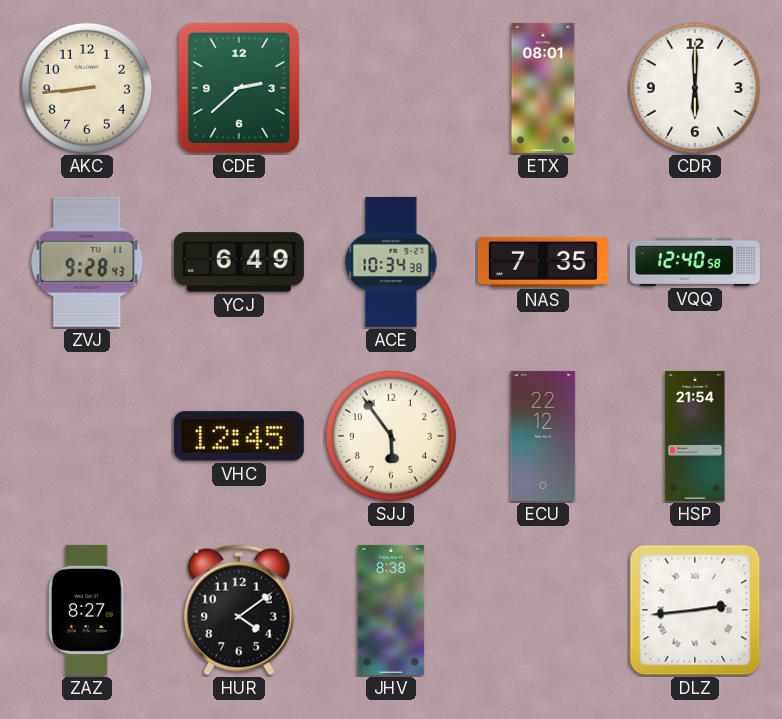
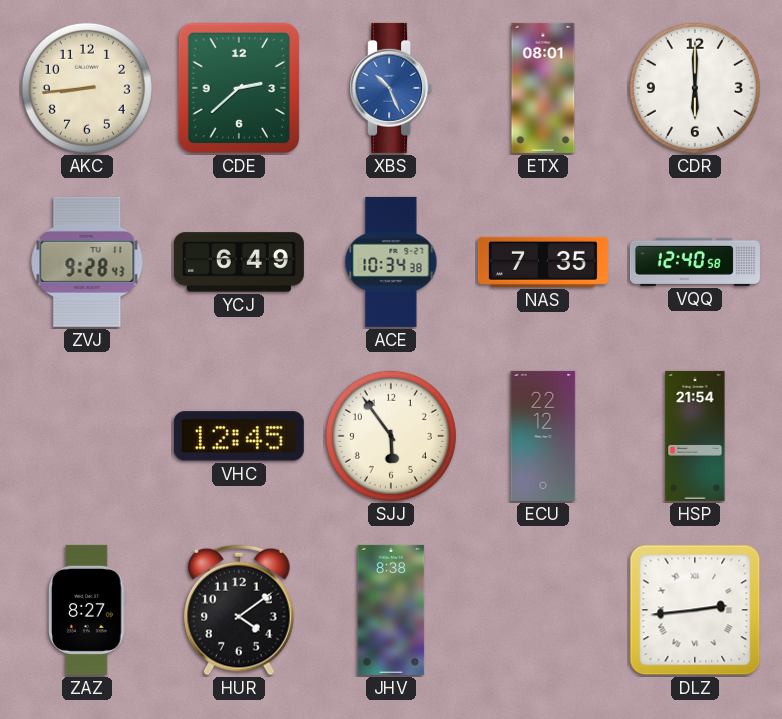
XBS: none -> 10:26
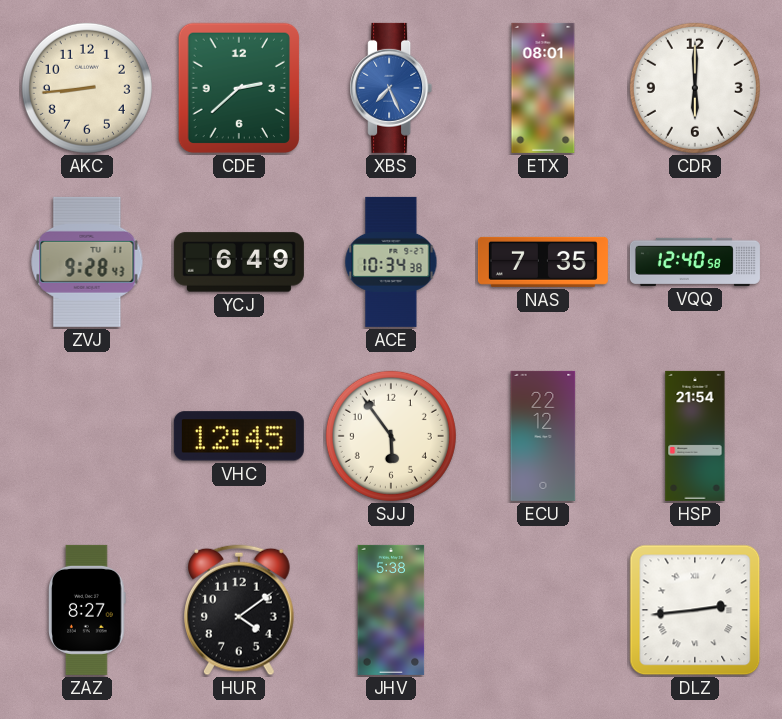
XBS: 10:26 -> 7:26
JHV: 8:38 -> 5:38
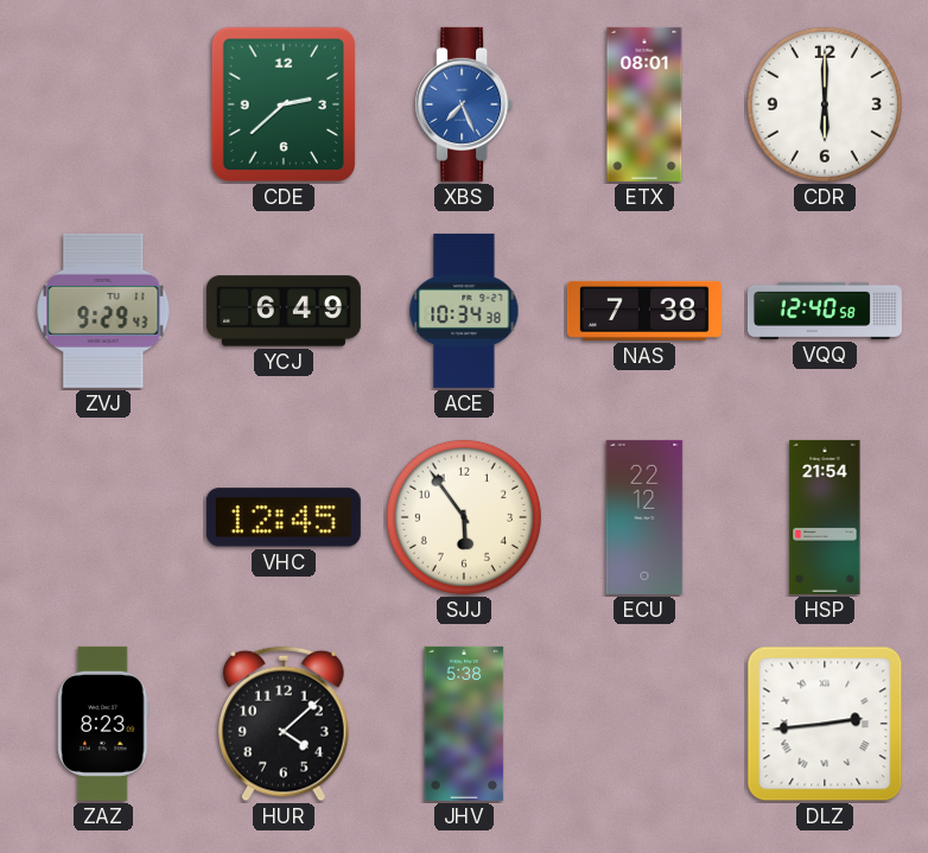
AKC: 8:44 -> none
ZVJ: 9:28 -> 9:29
NAS: 7:35 -> 7:38
ZAZ: 8:27 -> 8:23
HUR: 4:09 -> 4:08
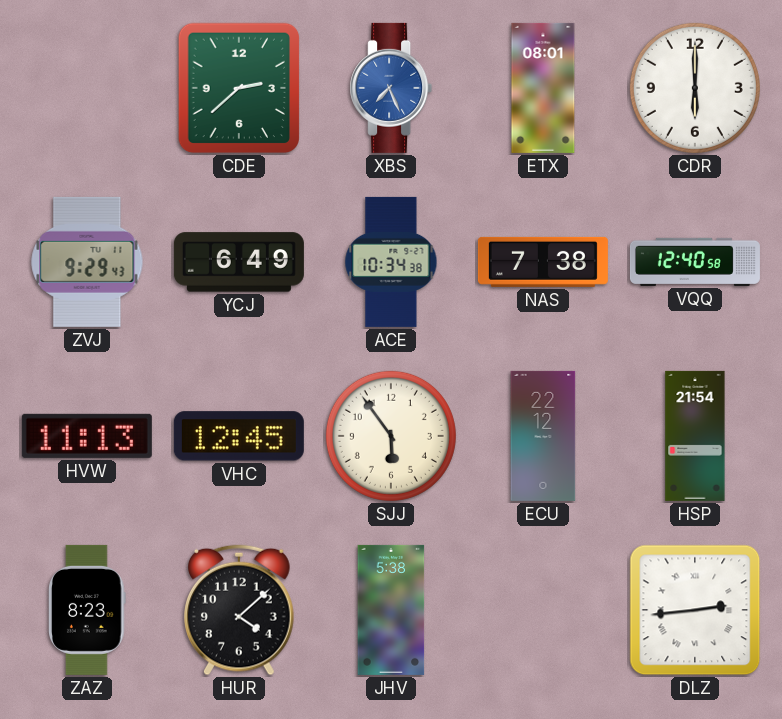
HVW: none -> 11:13
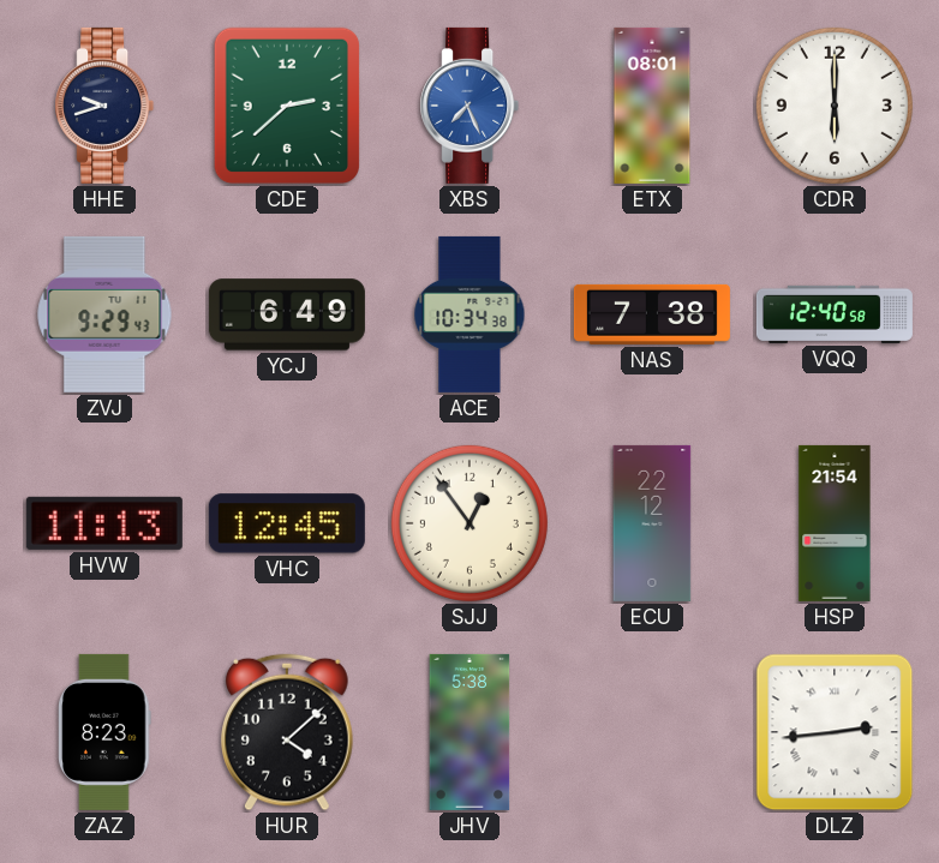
HHE: none -> 9:42
SJJ: 5:54 -> 12:54
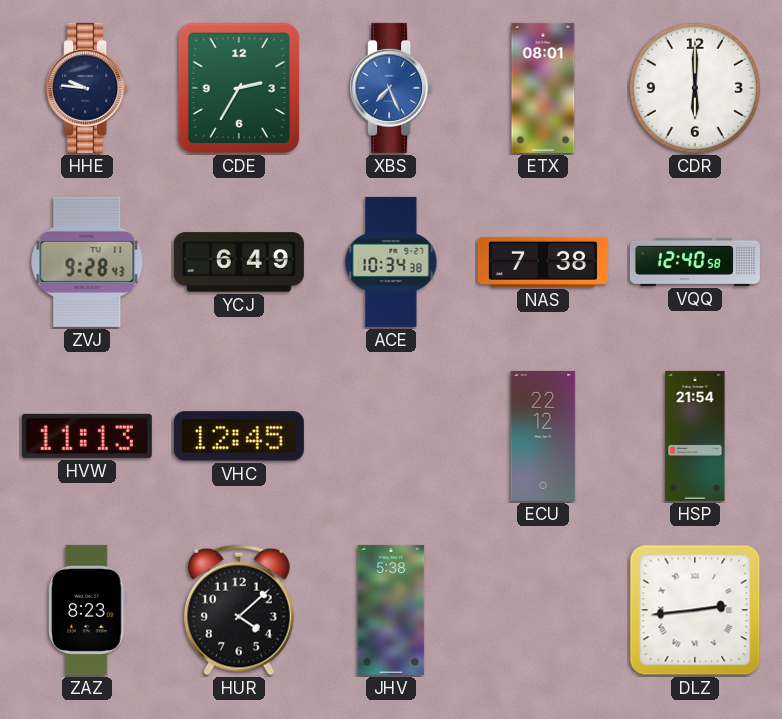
HHE: 9:42 -> 9:46
CDE: 2:38 -> 2:35
ZVJ: 9:29 -> 9:28
SJJ: 12:54 -> none
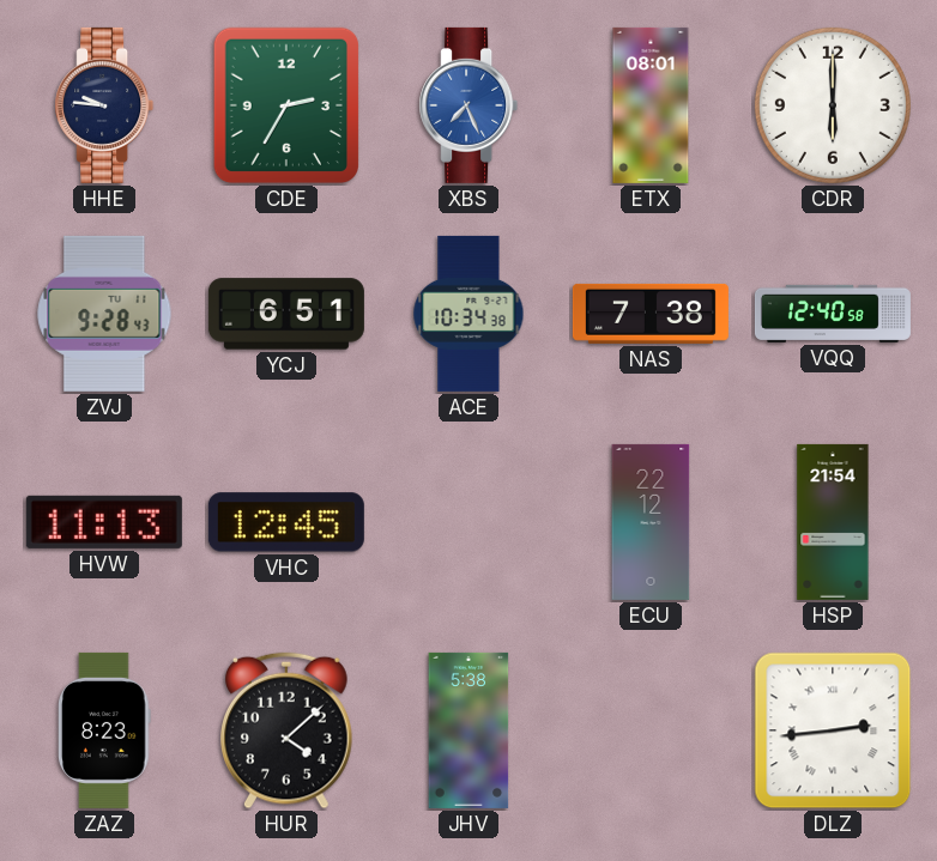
YCJ: 6:49 -> 6:51
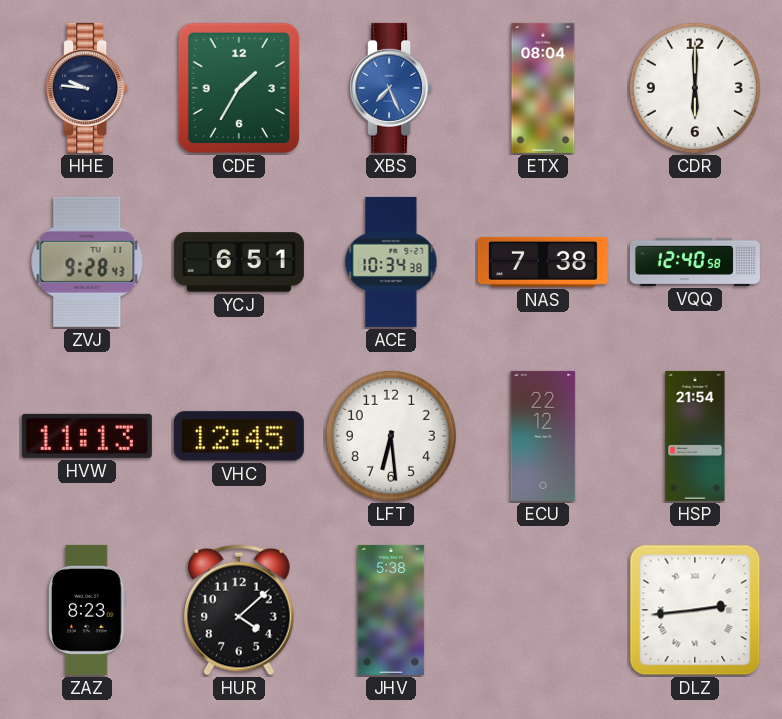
CDE: 2:35 -> 1:35
ETX: 08:01 -> 08:04
LFT: none -> 6:29
